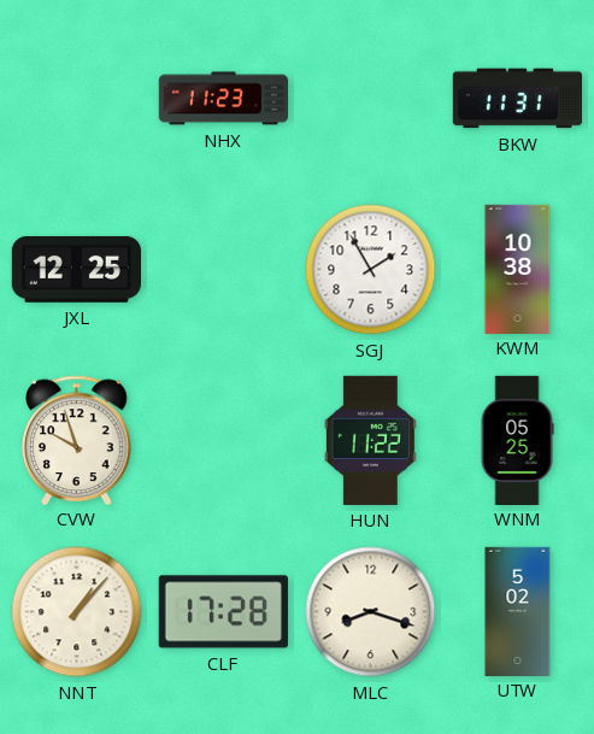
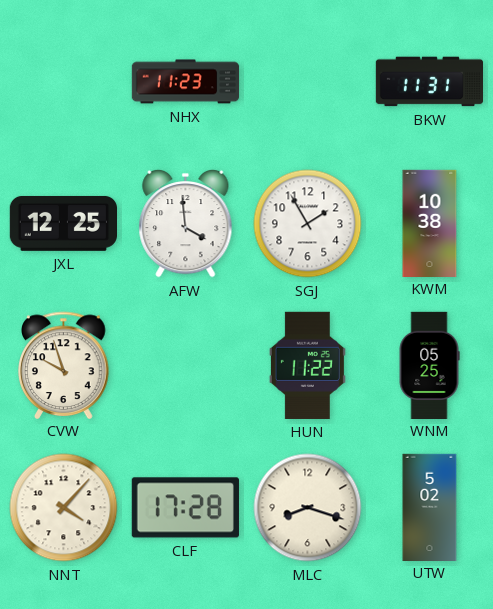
AFW: none -> 3:59
NNT: 1:07 -> 4:07
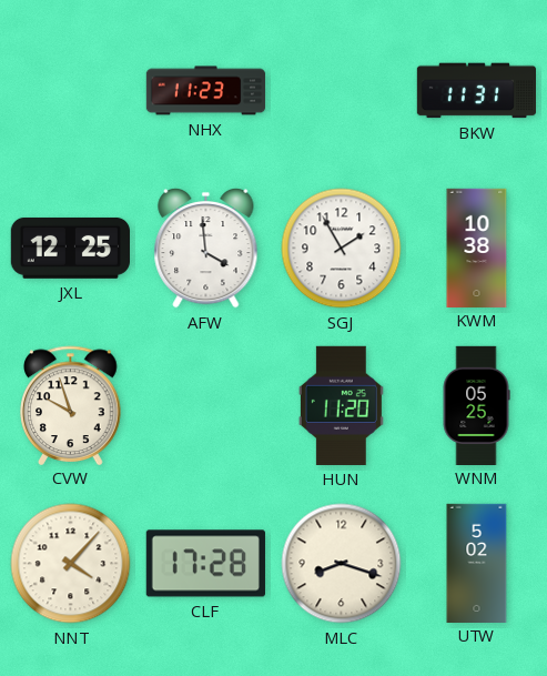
HUN: 11:22 -> 11:20
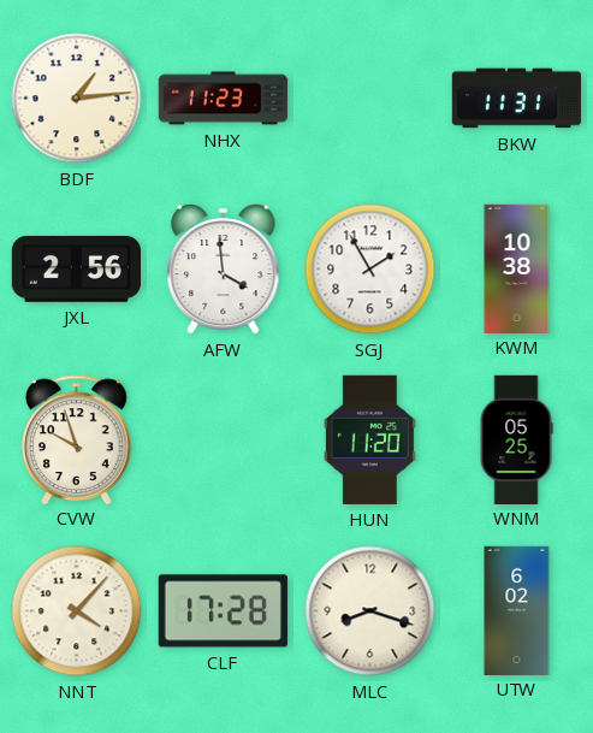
BDF: none -> 1:14
JXL: 12:25 -> 2:56
UTW: 5:02 -> 6:02
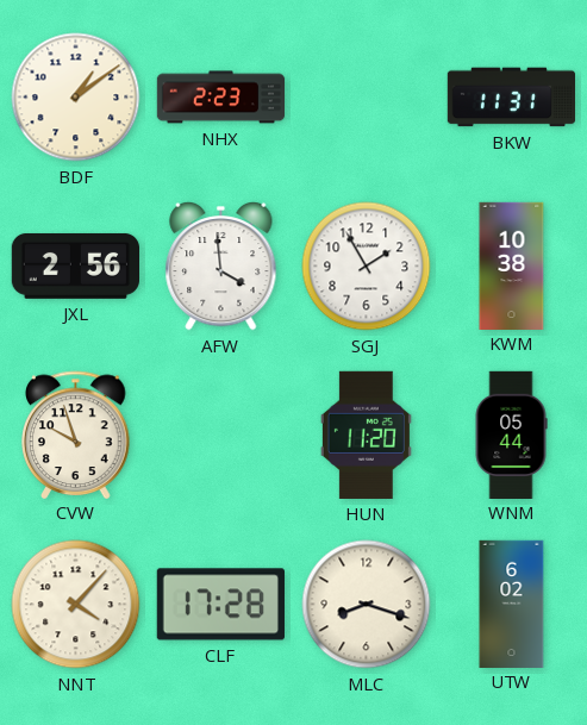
BDF: 1:14 -> 1:09
NHX: 11:23 -> 2:23
WNM: 05:25 -> 05:44
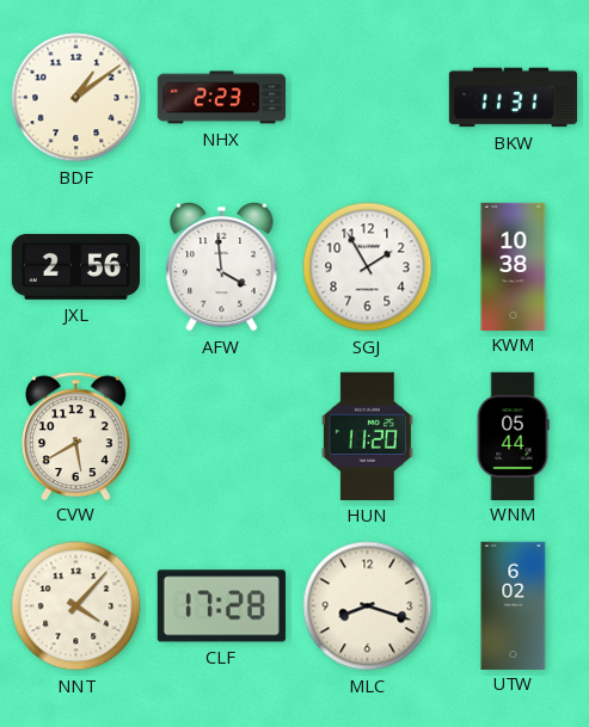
CVW: 9:57 -> 5:40
